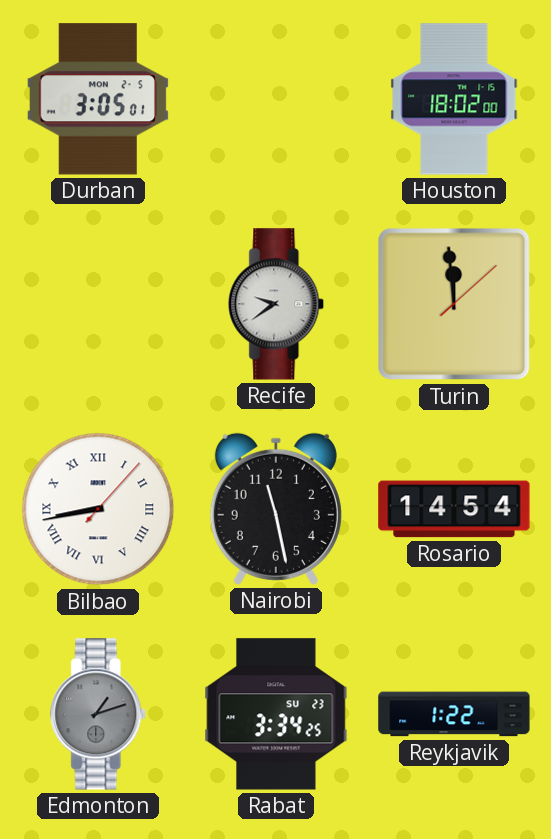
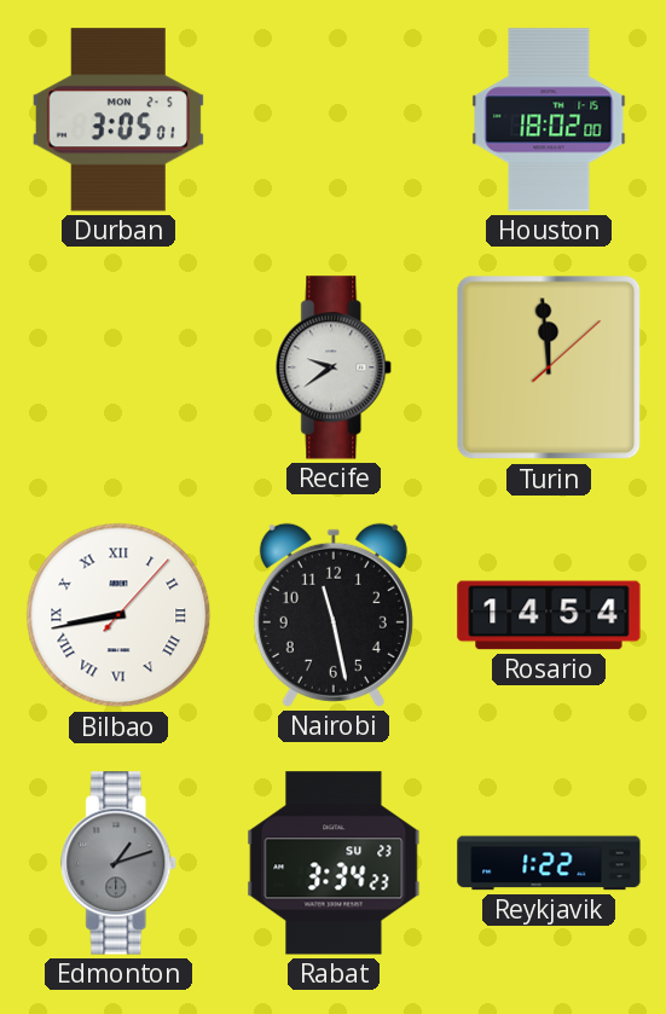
Rabat: 3:34:25 -> 3:34:23
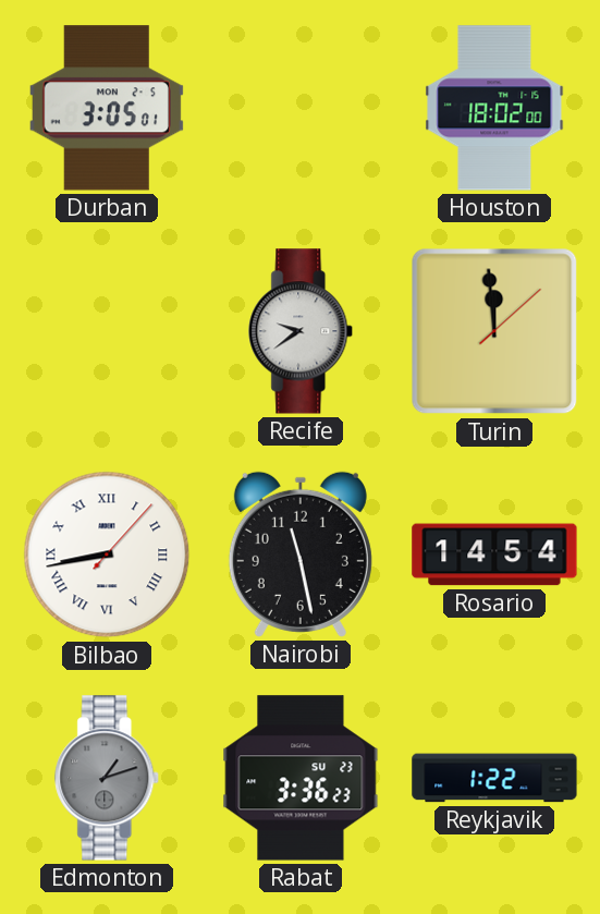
Rabat: 3:34 -> 3:36
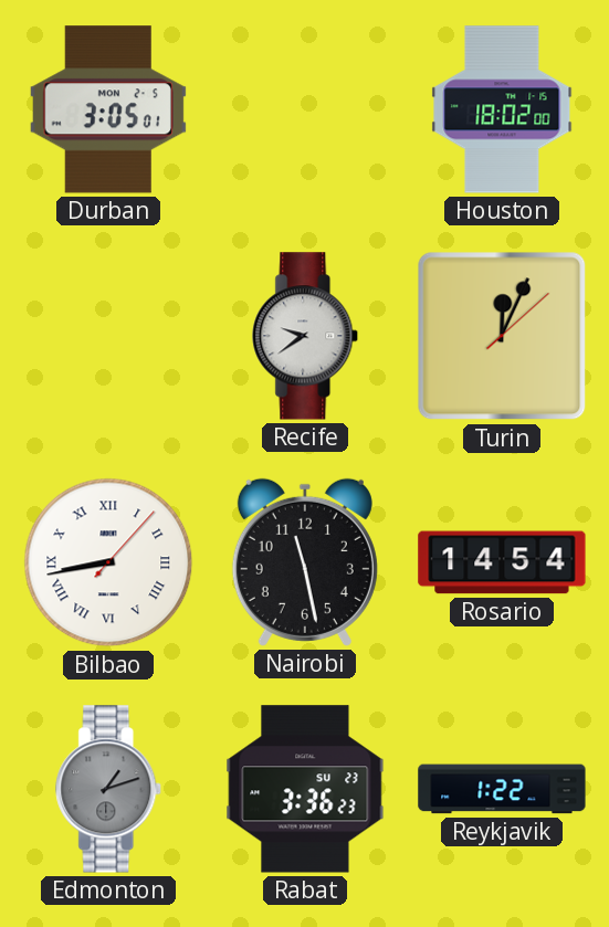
Turin: 11:59 -> 12:04
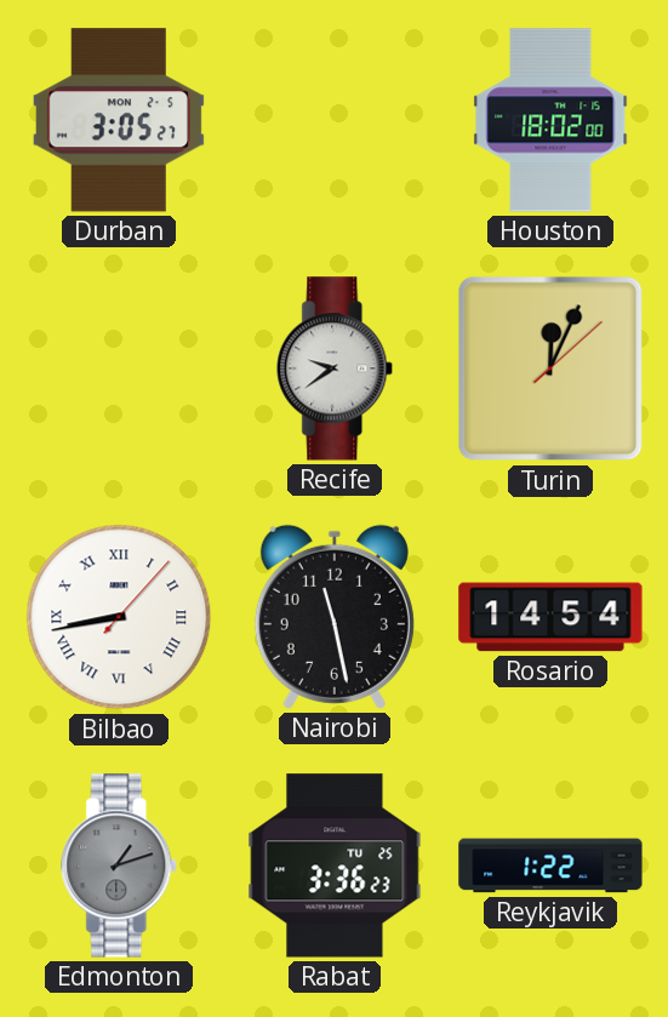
Durban: 3:05:01 -> 3:05:27
Rabat date: SU 23 -> TU 25
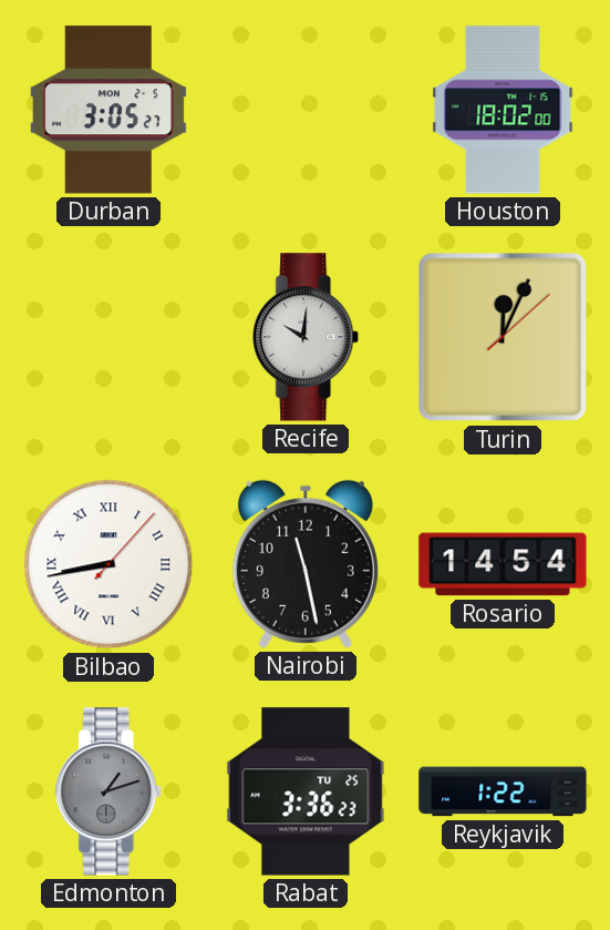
Recife: 9:39 -> 10:01
